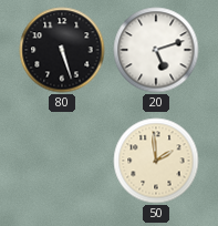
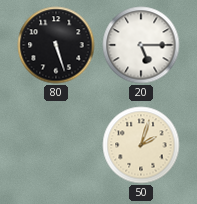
20: 5:12 -> 5:15
50: 1:59 -> 2:03
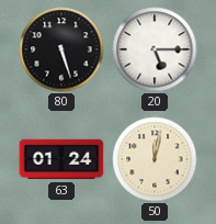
63: none -> 01:24
50: 2:03 -> 12:02
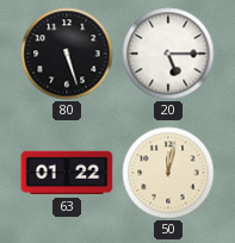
63: 01:24 -> 01:22
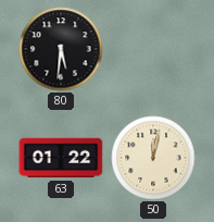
80: 5:27 -> 5:31
20: 5:15 -> none
